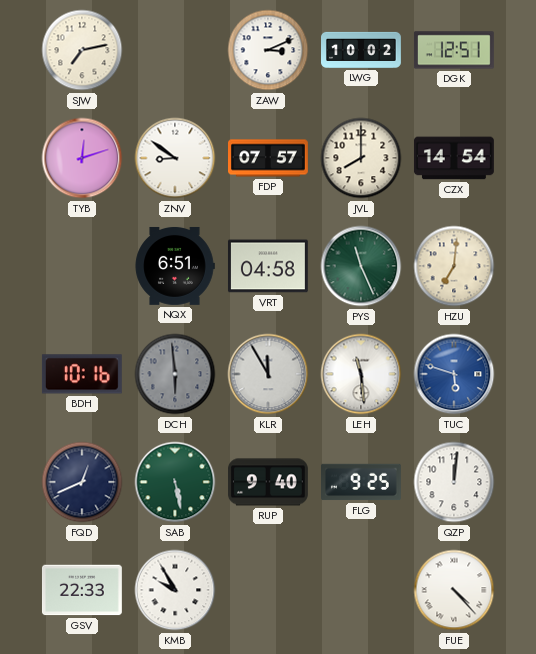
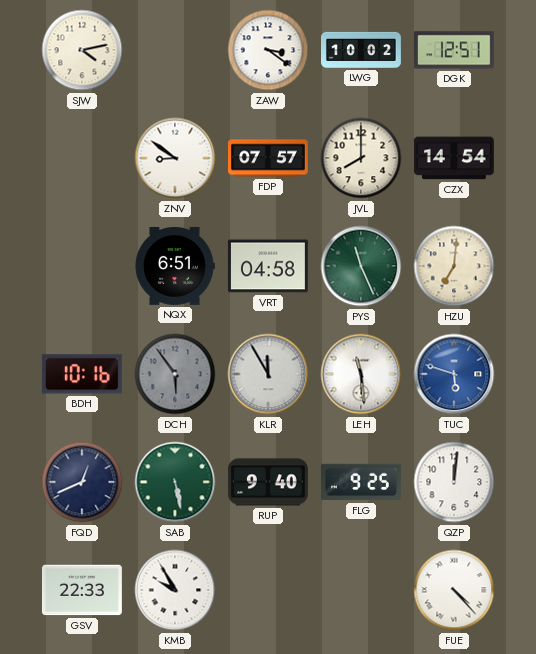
SJW: 7:13 -> 4:13
ZAW: 3:11 -> 3:21
TYB: 12:12 -> none
DCH: 5:59 -> 5:54
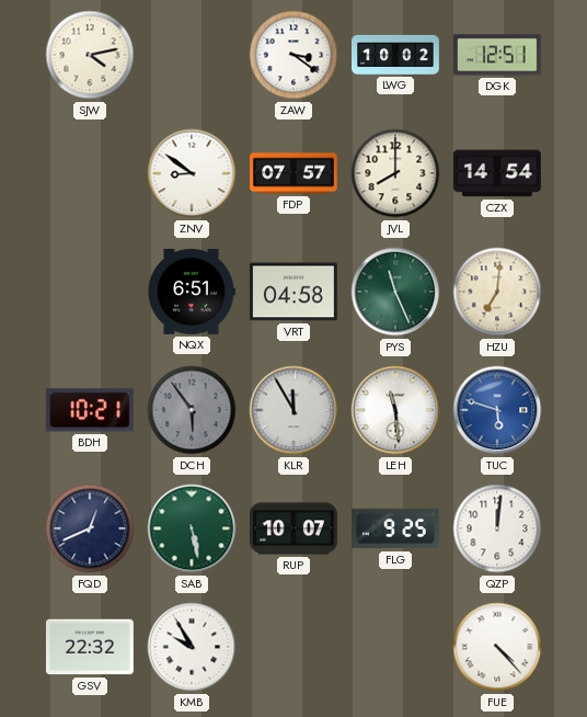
BDH: 10:16 -> 10:21
RUP: 9:40 -> 10:07
GSV: 22:33 -> 22:32
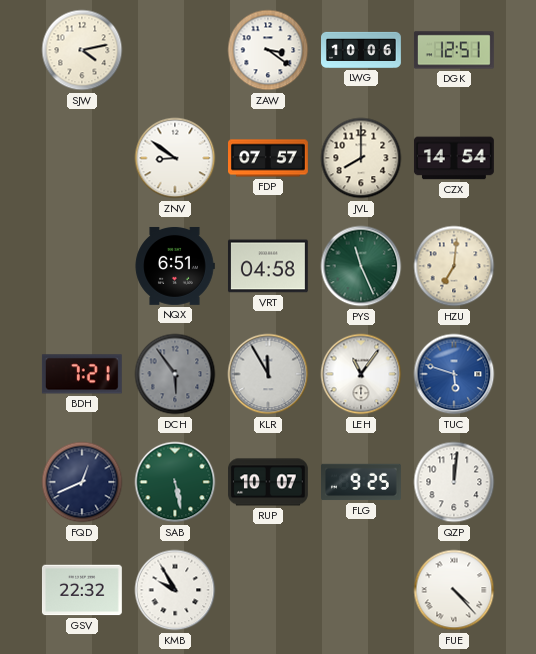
LWG: 10:02 -> 10:06
BDH: 10:21 -> 7:21
LEH: 11:29 -> 11:06
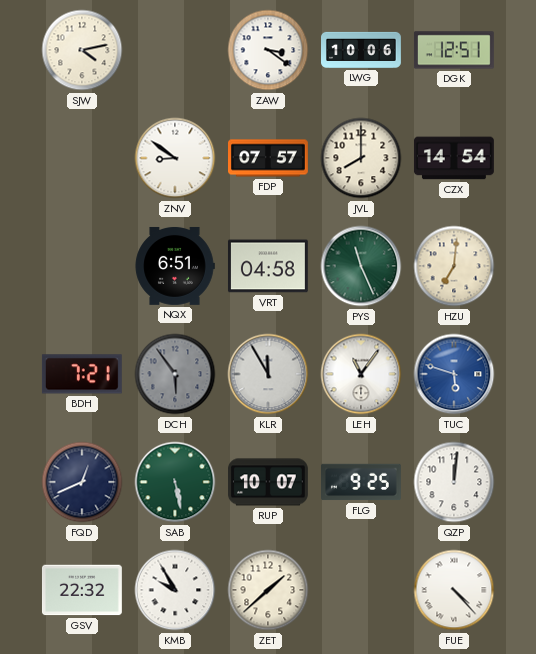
ZET: none -> 1:38
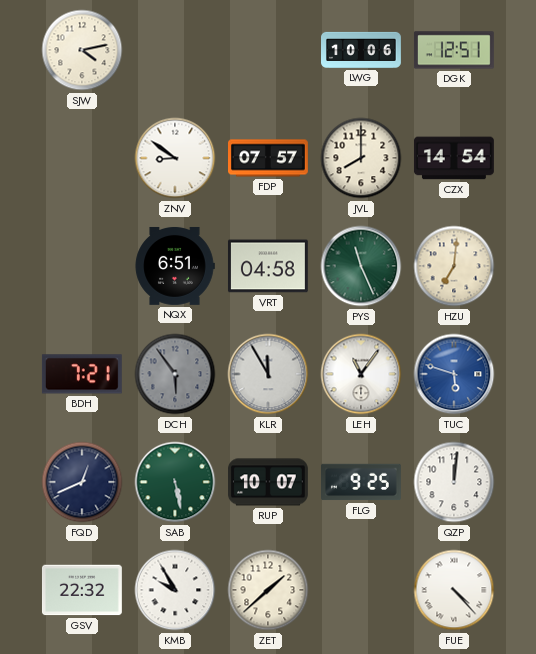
ZAW: 3:21 -> none
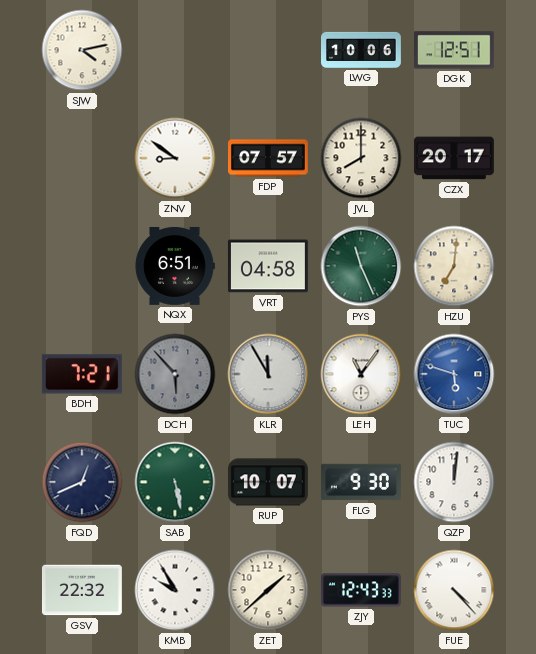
CZX: 14:54 -> 20:17
DCH: 5:54 -> 5:53
FLG: 9:25 -> 9:30
ZJY: none -> 12:43
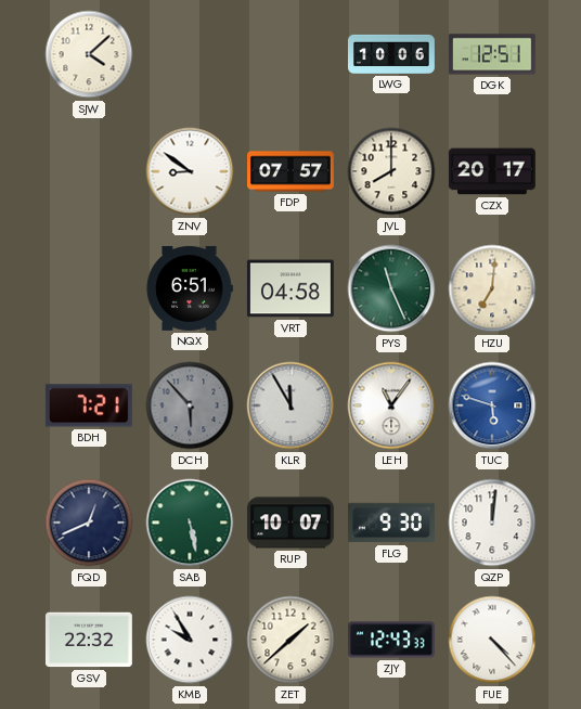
SJW: 4:13 -> 4:08
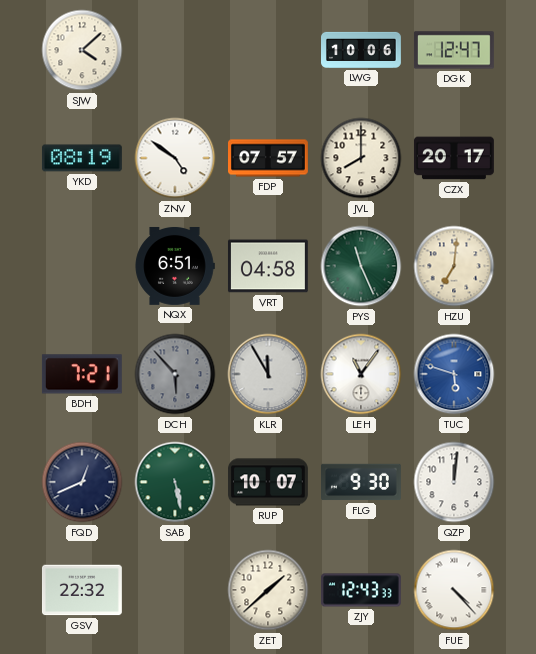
DGK: 12:51 -> 12:47
YKD: none -> 08:19
ZNV: 8:51 -> 4:51
KMB: 9:55 -> none
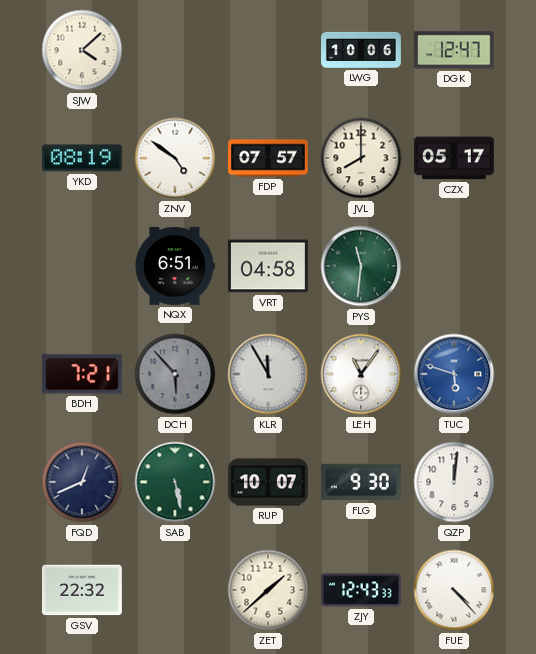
CZX: 20:17 -> 05:17
PYS: 11:26 -> 11:31
HZU: 7:01 -> none
